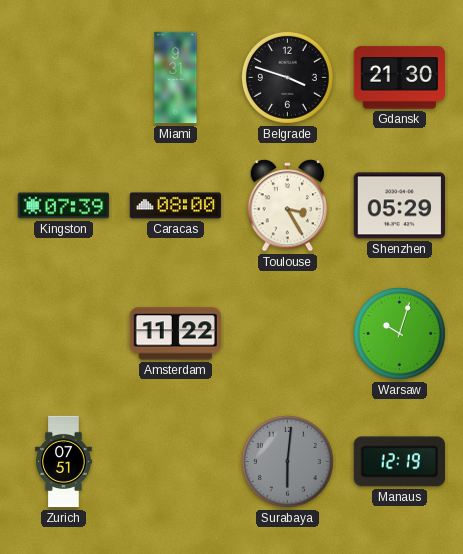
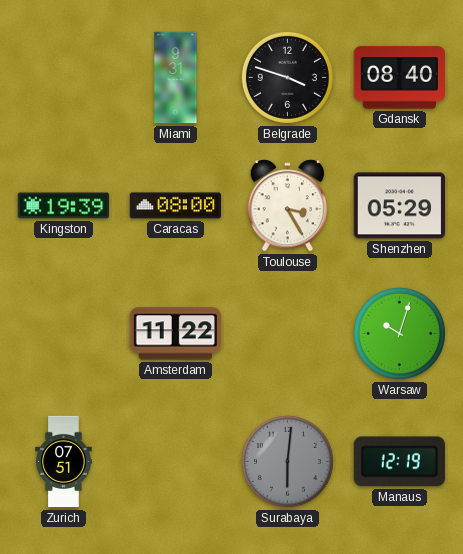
Gdansk: 21:30 -> 08:40
Kingston: 07:39 -> 19:39
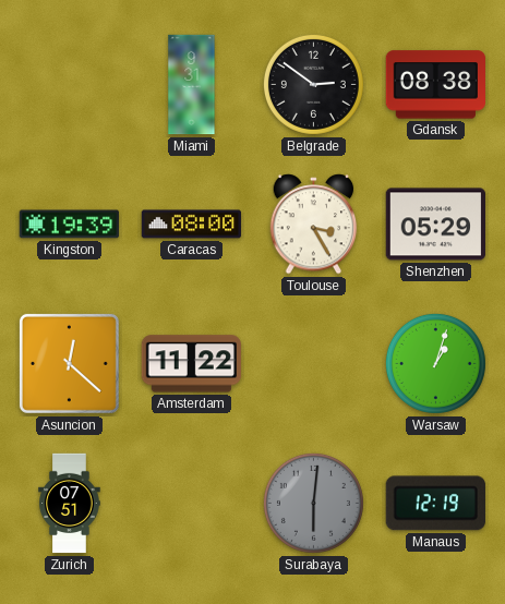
Belgrade: 3:48 -> 2:51
Gdansk: 08:40 -> 08:38
Asuncion: none -> 12:22
Warsaw: 10:03 -> 1:03
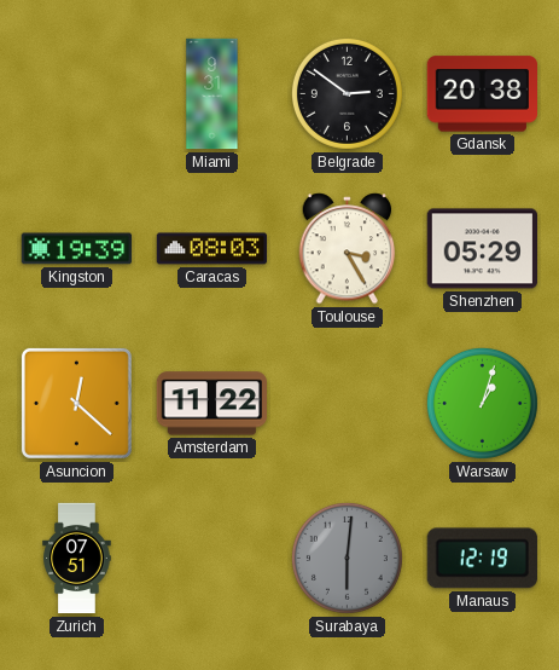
Gdansk: 08:38 -> 20:38
Caracas: 08:00 -> 08:03
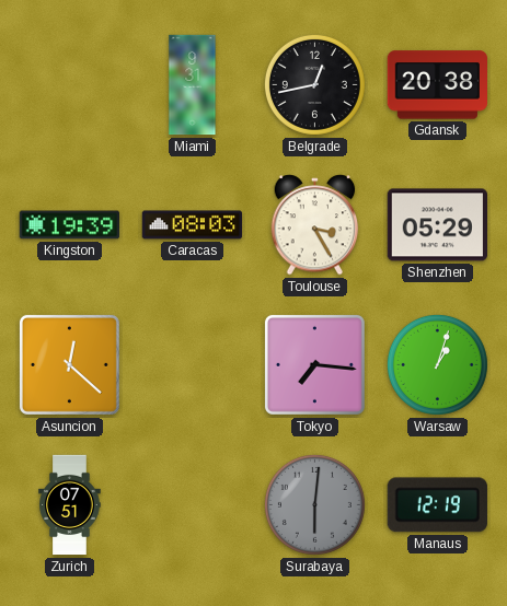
Belgrade: 2:51 -> 12:43
Amsterdam: 11:22 -> none
Tokyo: none -> 7:16
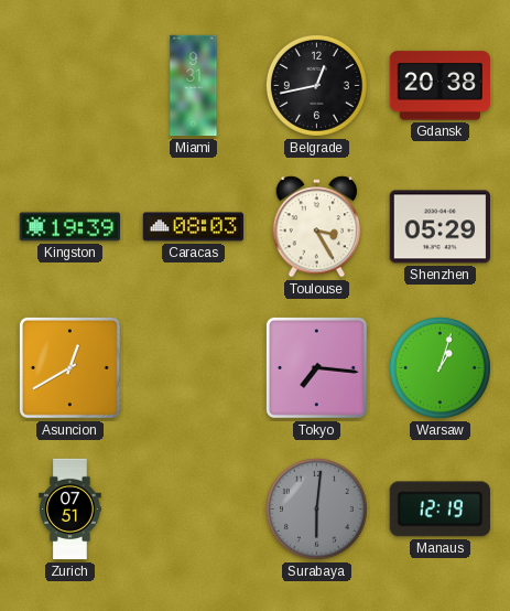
Asuncion: 12:22 -> 12:40
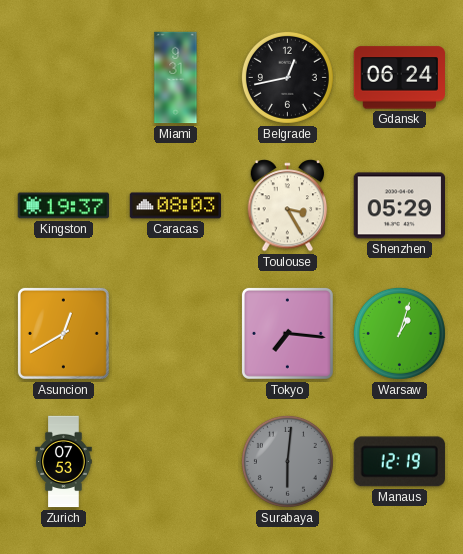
Gdansk: 20:38 -> 06:24
Kingston: 19:39 -> 19:37
Zurich: 07:51 -> 07:53
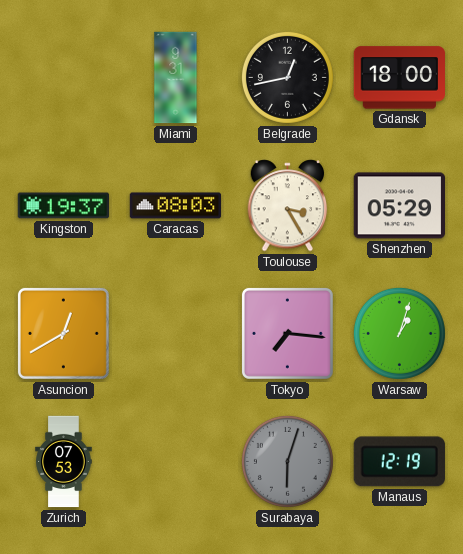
Gdansk: 06:24 -> 18:00
Surabaya: 6:01 -> 6:03
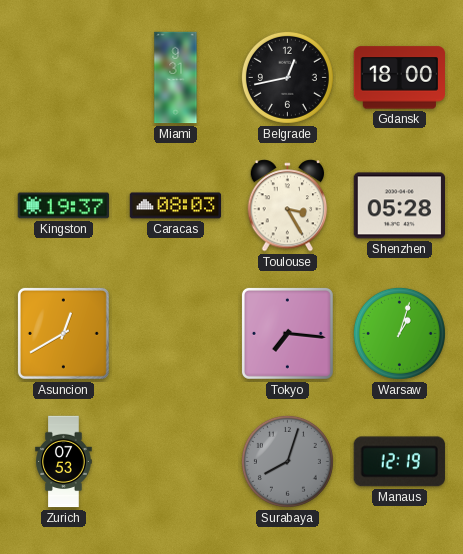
Shenzhen: 05:29 -> 05:28
Surabaya: 6:03 -> 8:03
